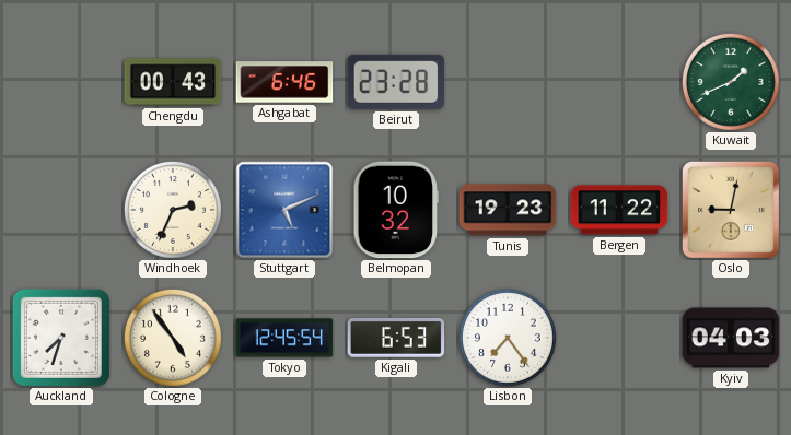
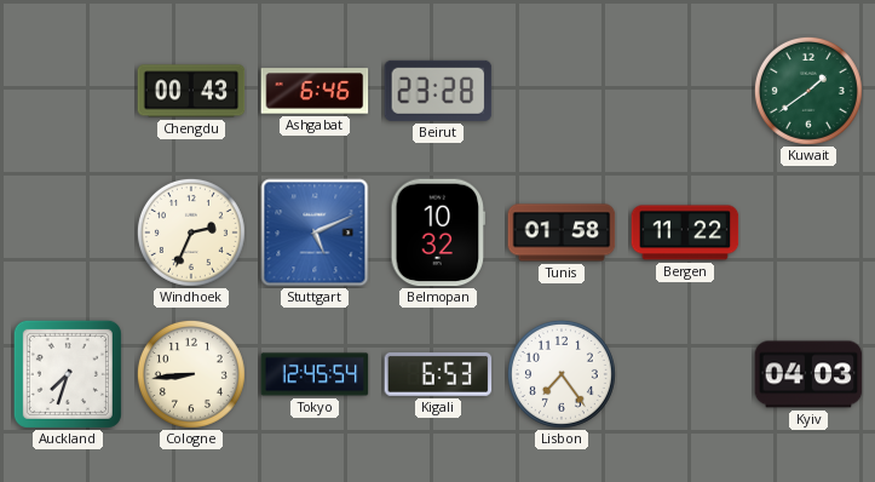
Kuwait: 1:41 -> 1:39
Tunis: 19:23 -> 01:58
Oslo: 9:02 -> none
Cologne: 4:54 -> 8:44
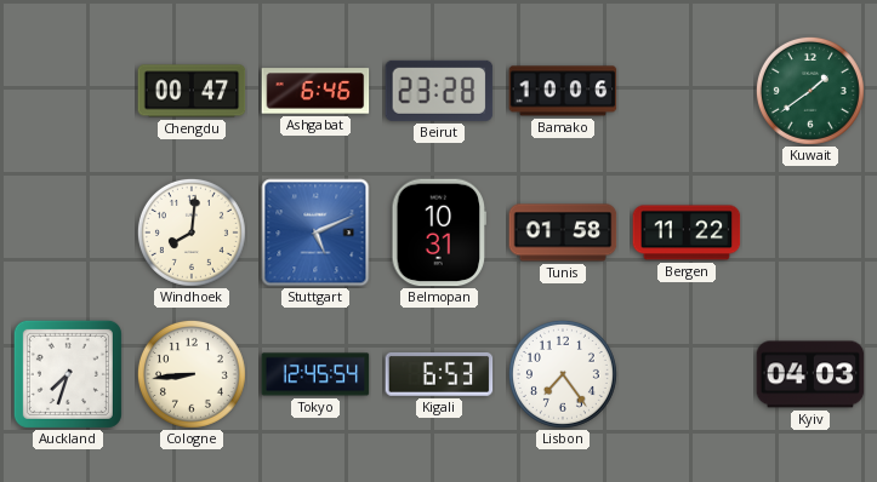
Chengdu: 00:43 -> 00:47
Bamako: none -> 10:06
Windhoek: 2:34 -> 8:01
Belmopan: 10:32 -> 10:31
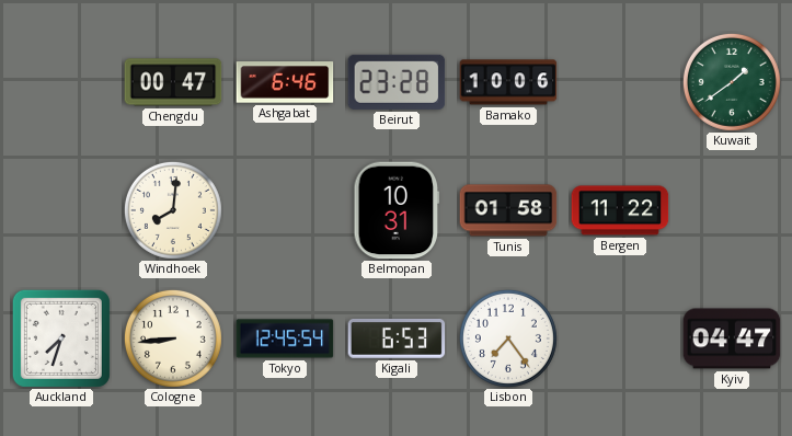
Stuttgart: 5:11 -> none
Kyiv: 04:03 -> 04:47
